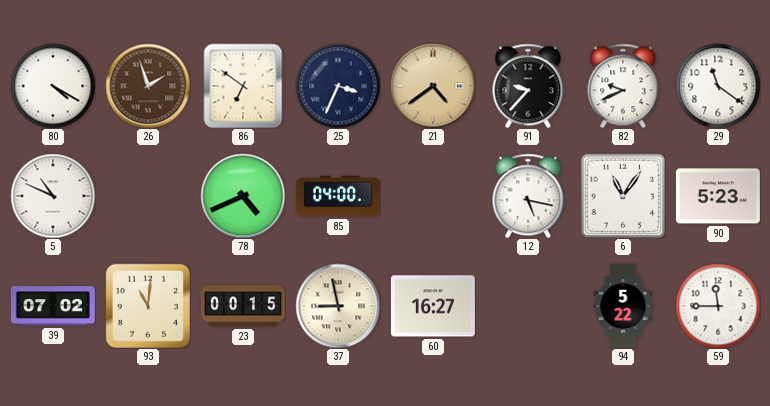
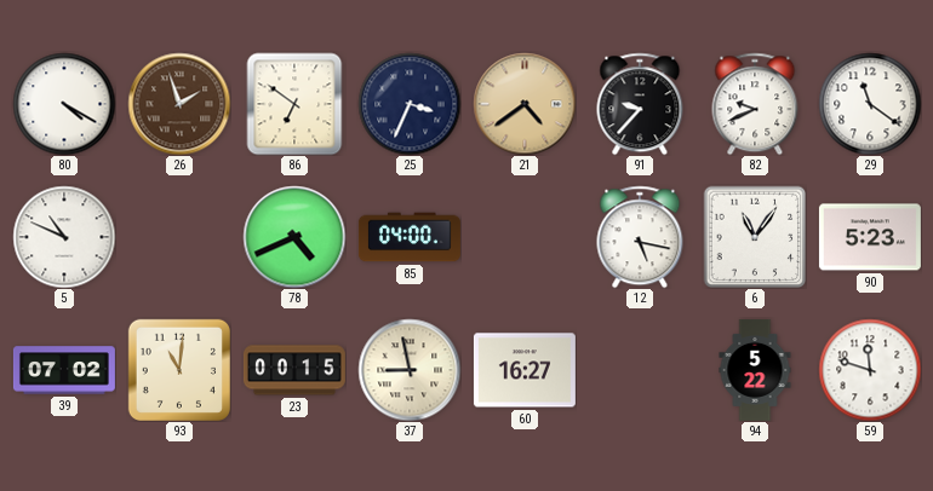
59: 11:45 -> 11:48
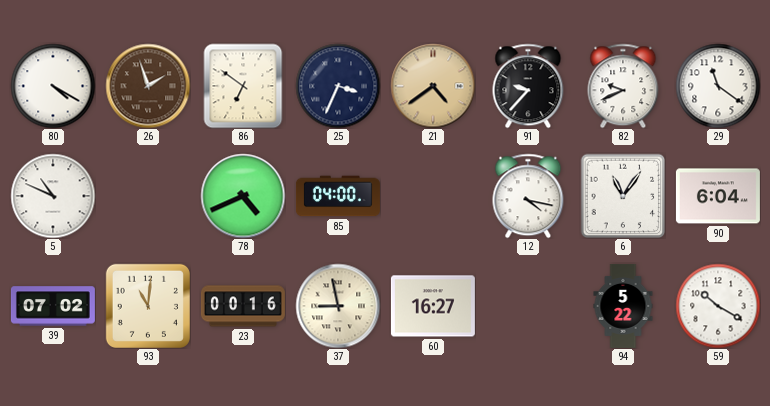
12: 5:17 -> 4:17
90: 5:23 -> 6:04
23: 00:15 -> 00:16
59: 11:48 -> 10:20
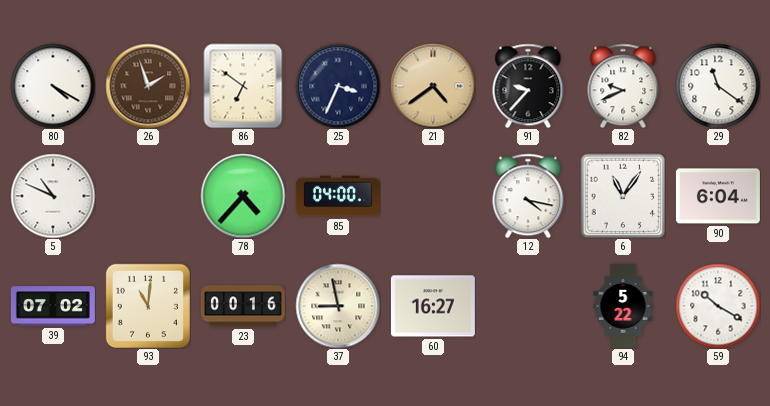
78: 4:41 -> 4:37
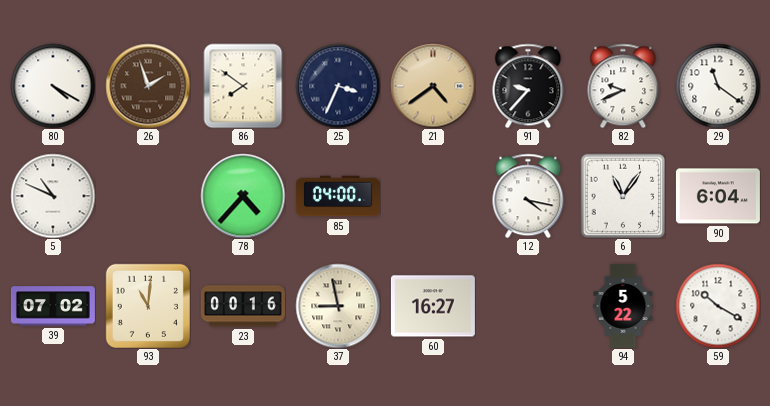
86: 6:51 -> 7:51
